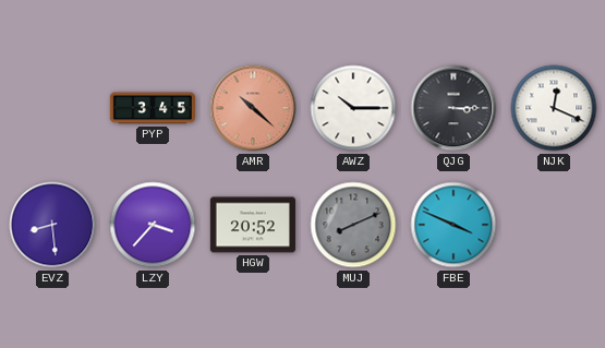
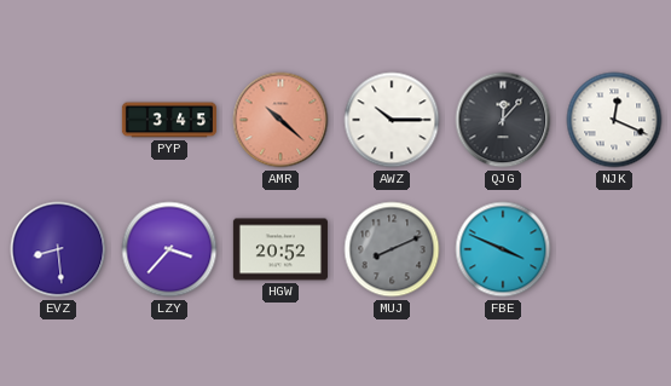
QJG: 3:15 -> 12:07
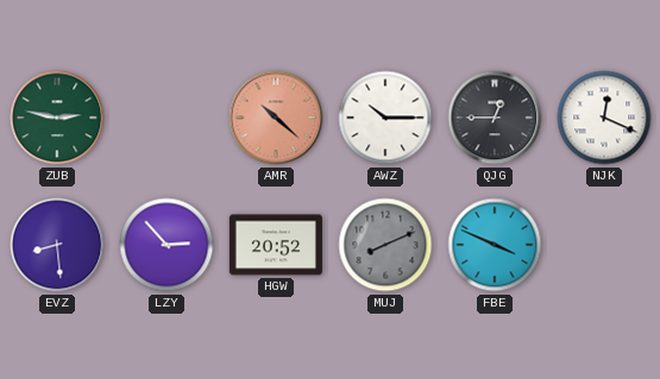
ZUB: none -> 2:47
PYP: 3:45 -> none
QJG: 12:07 -> 12:45
LZY: 3:37 -> 2:53
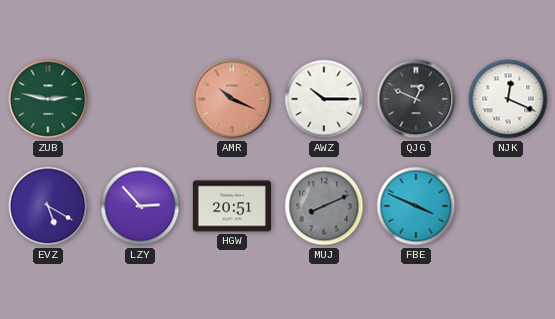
AMR: 10:22 -> 10:19
QJG: 12:45 -> 12:49
EVZ: 8:29 -> 5:20
HGW: 20:52 -> 20:51
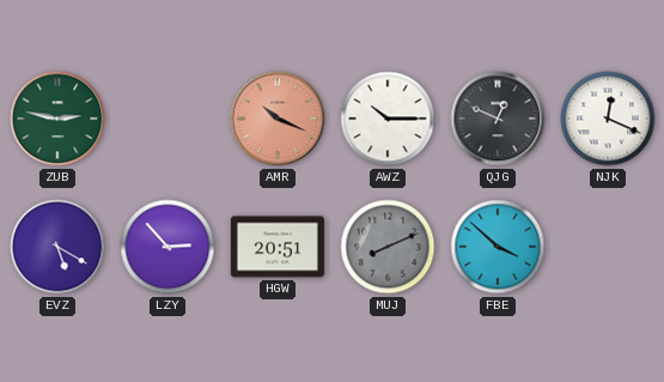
FBE: 3:49 -> 3:52
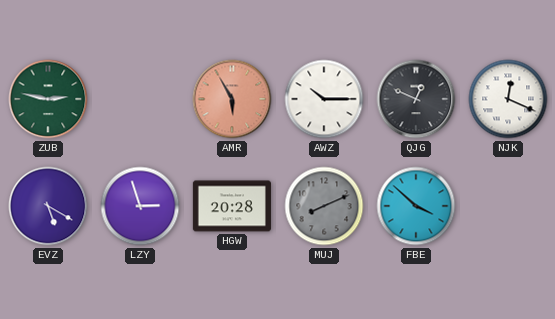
AMR: 10:19 -> 5:55
LZY: 2:53 -> 2:57
HGW: 20:51 -> 20:28
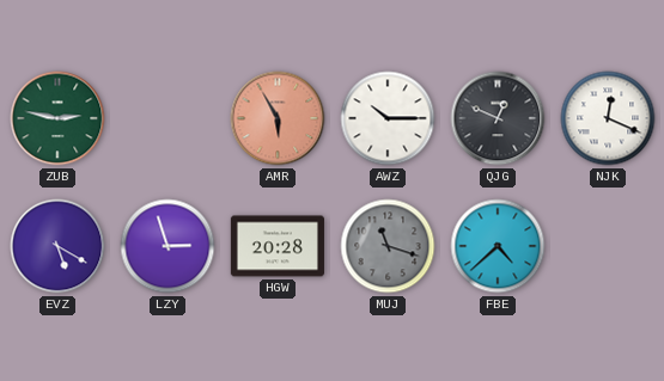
MUJ: 8:11 -> 11:18
FBE: 3:52 -> 4:38
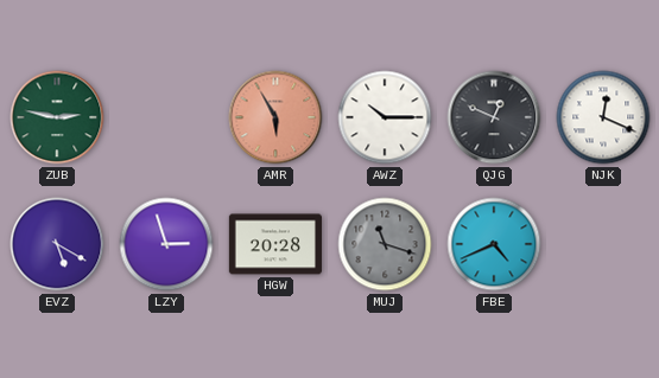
FBE: 4:38 -> 4:41
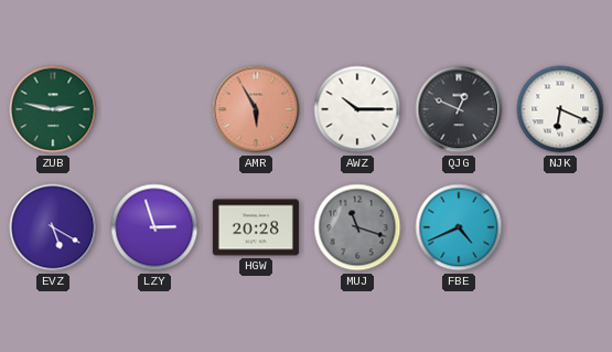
NJK: 12:19 -> 6:19
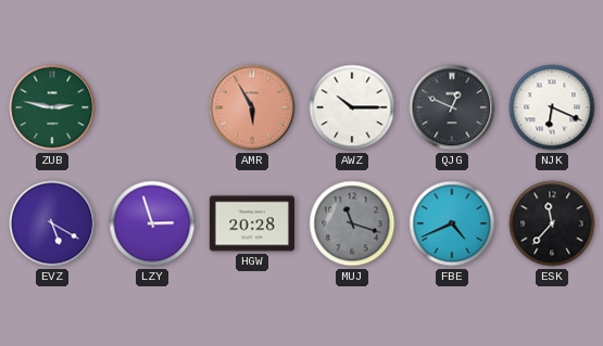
ESK: none -> 11:37
